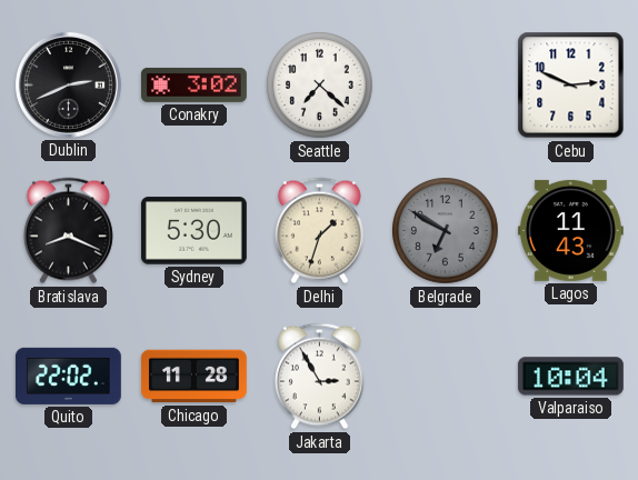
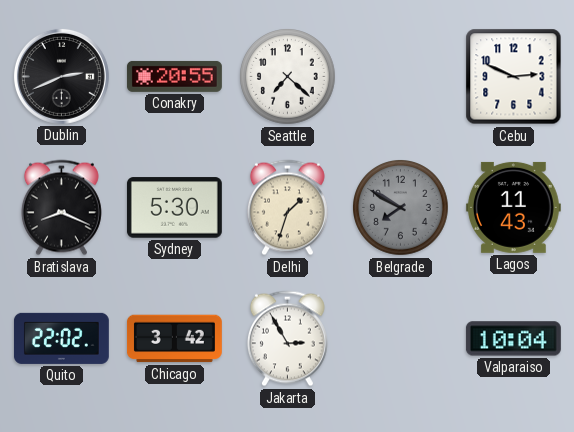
Conakry: 3:02 -> 20:55
Belgrade: 6:50 -> 7:50
Chicago: 11:28 -> 3:42
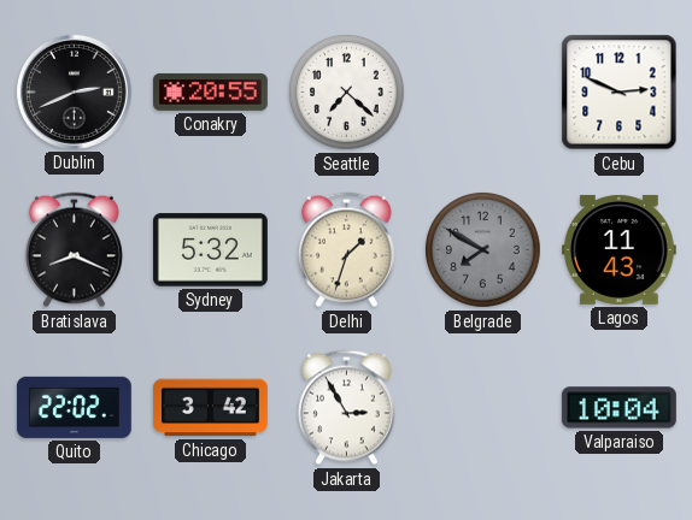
Sydney: 5:30 -> 5:32
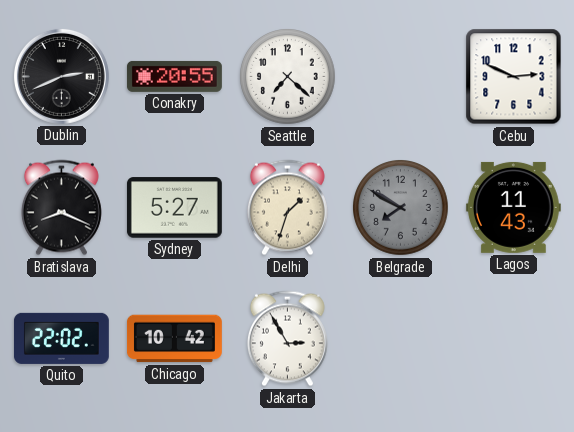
Sydney: 5:32 -> 5:27
Chicago: 3:42 -> 10:42
Valparaiso: 10:04 -> none
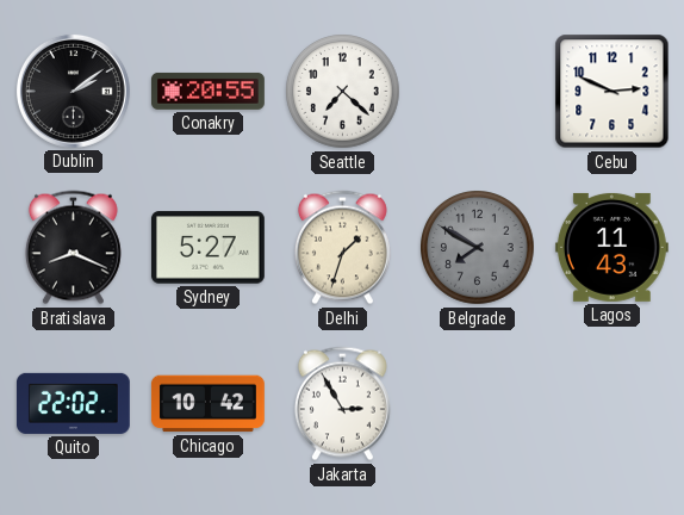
Dublin: 2:41 -> 2:09
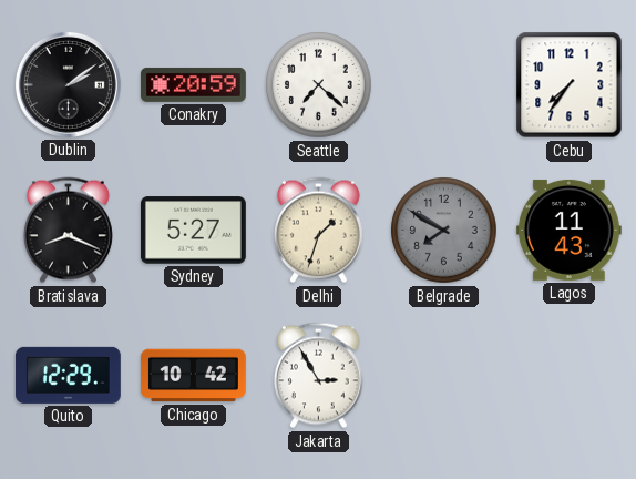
Conakry: 20:55 -> 20:59
Cebu: 2:49 -> 7:36
Quito: 22:02 -> 12:29
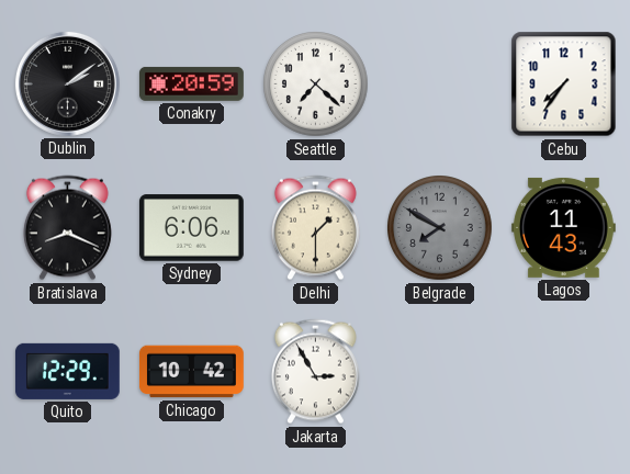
Sydney: 5:27 -> 6:06
Delhi: 1:33 -> 1:30
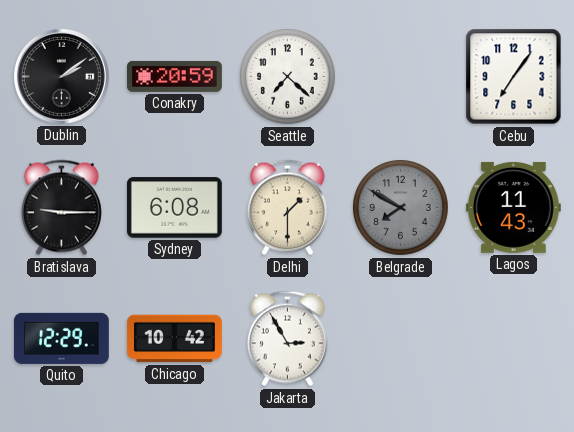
Cebu: 7:36 -> 7:06
Bratislava: 8:19 -> 9:15
Sydney: 6:06 -> 6:08
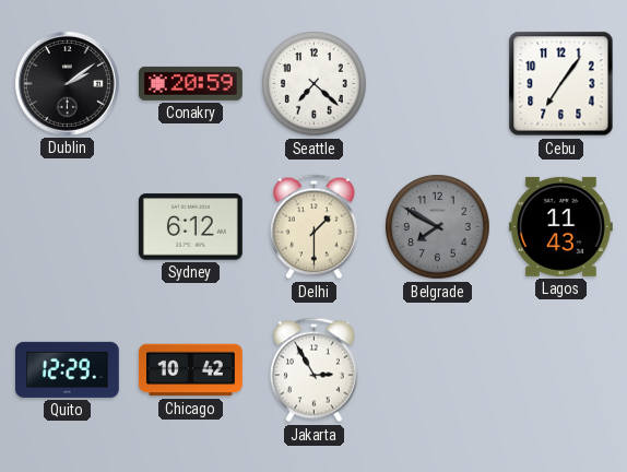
Bratislava: 9:15 -> none
Sydney: 6:08 -> 6:12
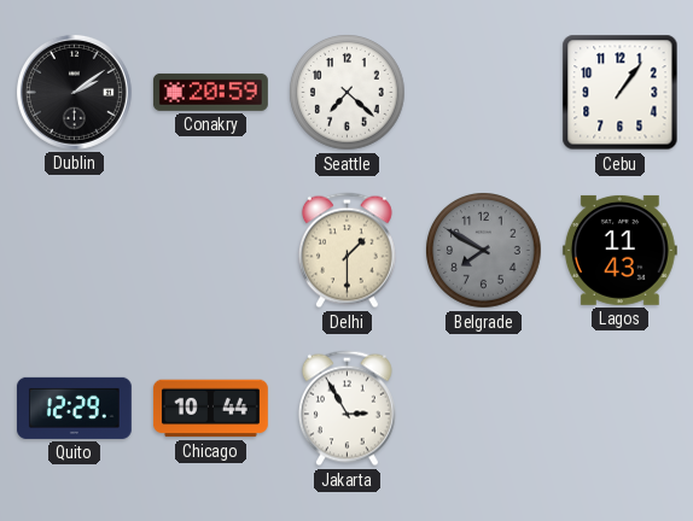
Cebu: 7:06 -> 1:06
Sydney: 6:12 -> none
Chicago: 10:42 -> 10:44
